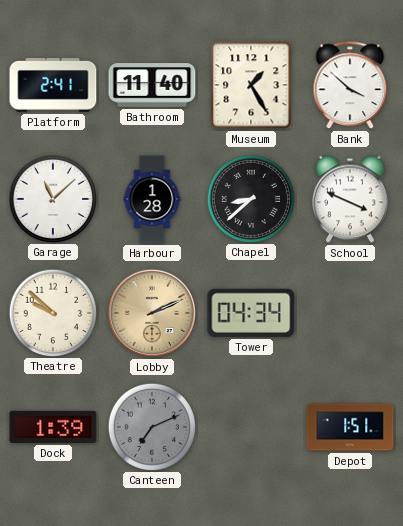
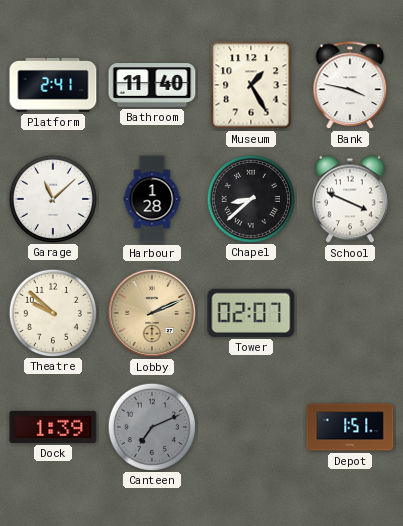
Bank: 3:52 -> 3:47
Tower: 04:34 -> 02:07
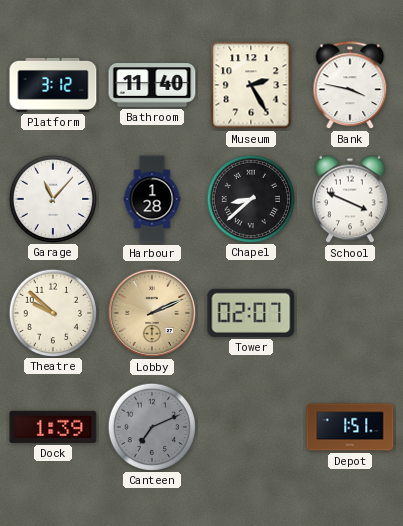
Platform: 2:41 -> 3:12
Museum: 1:25 -> 2:25
Garage: 11:08 -> 11:07
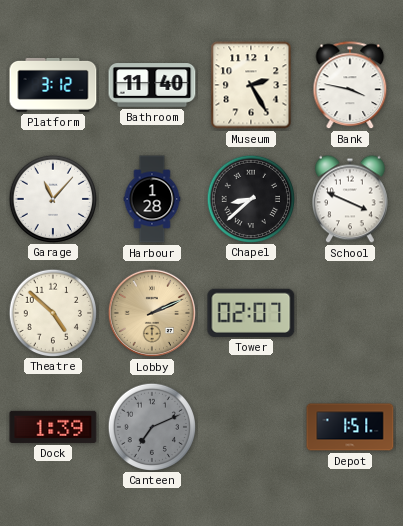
Theatre: 9:52 -> 4:52
